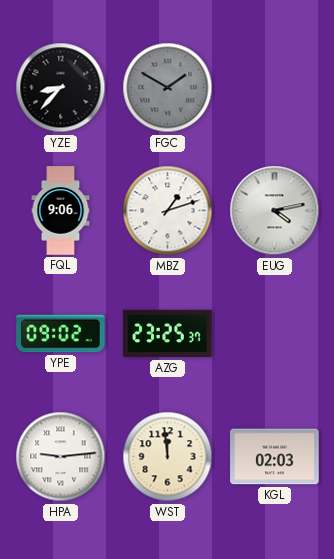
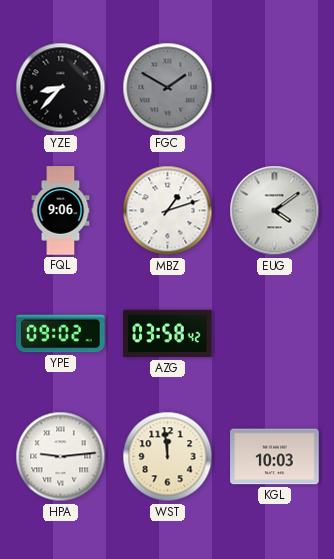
EUG: 4:13 -> 4:09
AZG: 23:25 -> 03:58
KGL: 02:03 -> 10:03
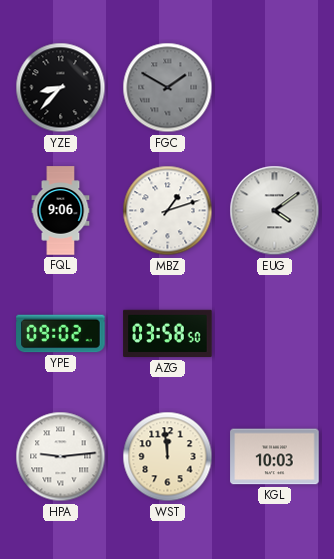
AZG: 03:58:42 -> 03:58:50
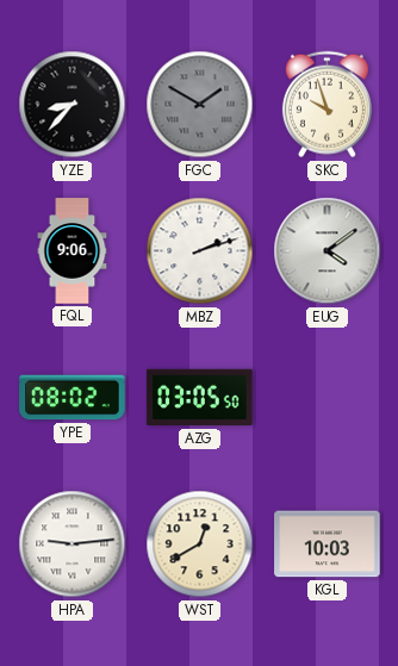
SKC: none -> 9:57
MBZ: 1:12 -> 2:12
YPE: 09:02 -> 08:02
AZG: 03:58 -> 03:05
WST: 11:59 -> 12:40
